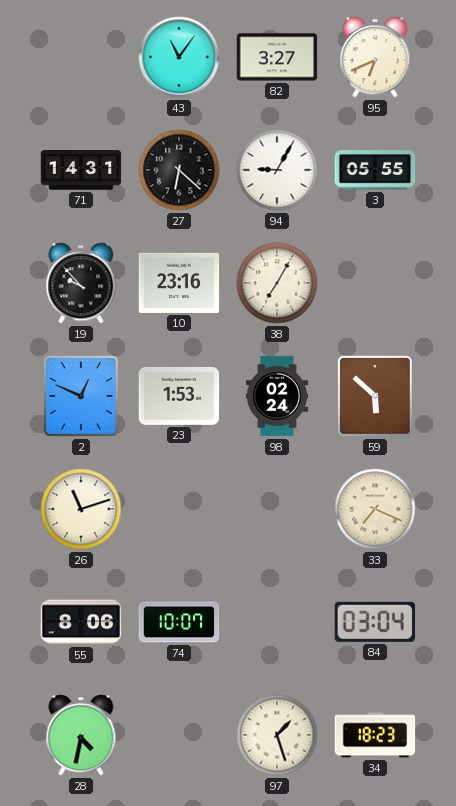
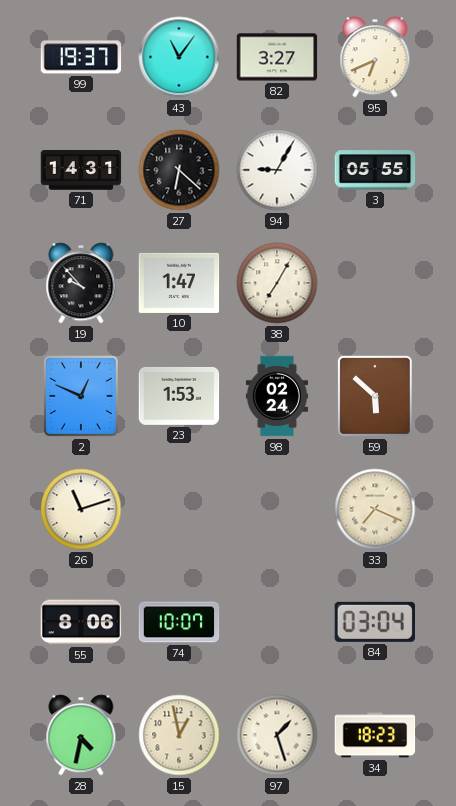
99: none -> 19:37
10: 23:16 -> 1:47
15: none -> 12:58
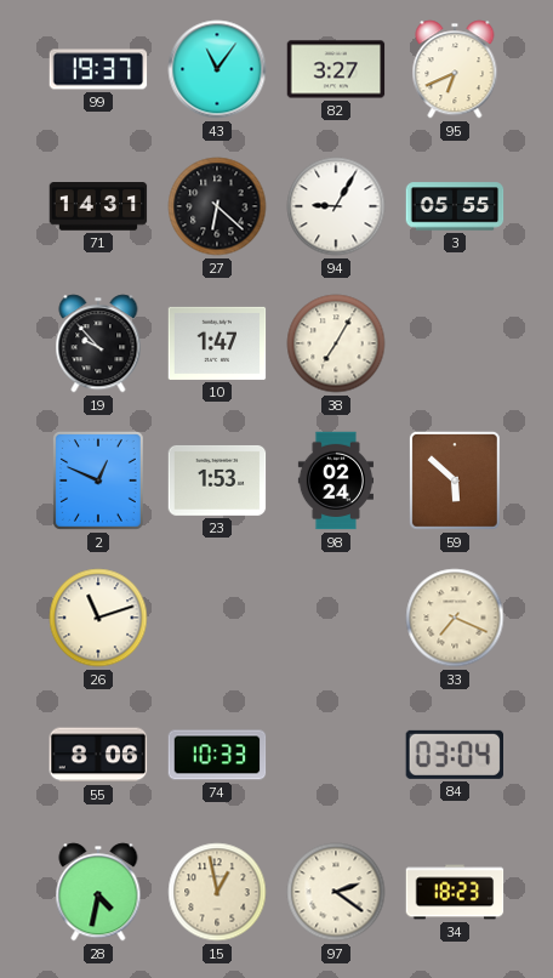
74: 10:07 -> 10:33
97: 1:27 -> 2:21
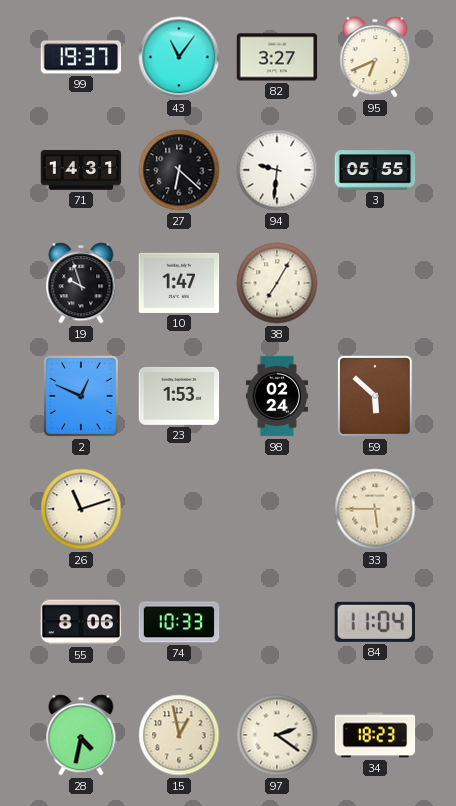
94: 9:05 -> 9:31
19: 9:53 -> 9:57
33: 7:19 -> 5:45
84: 03:04 -> 11:04
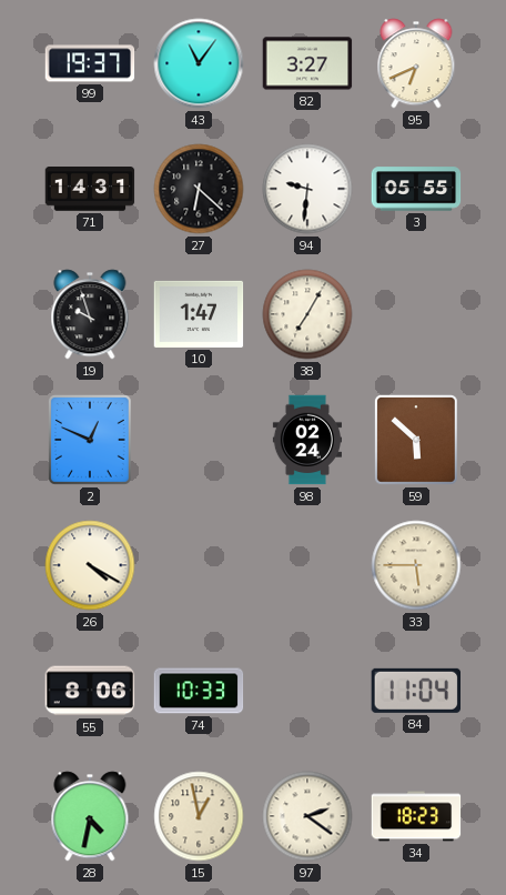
23: 1:53 -> none
26: 11:12 -> 4:20
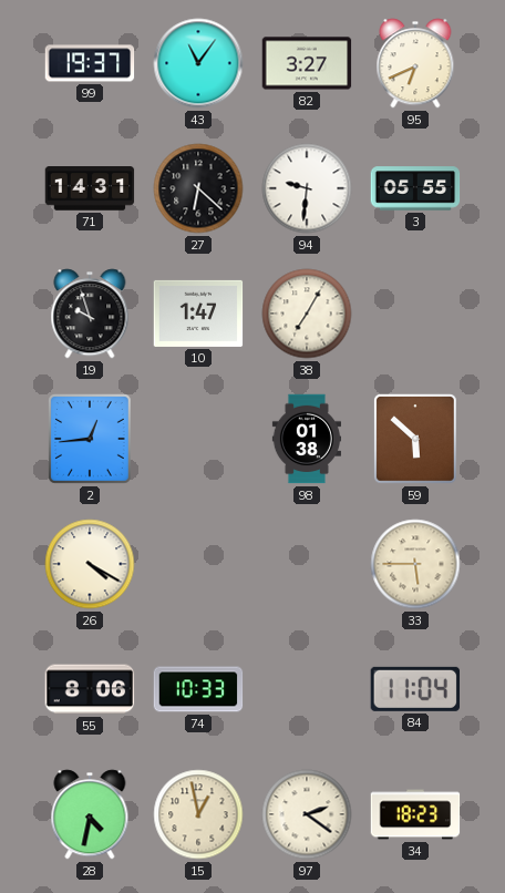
2: 12:49 -> 12:44
98: 02:24 -> 01:38
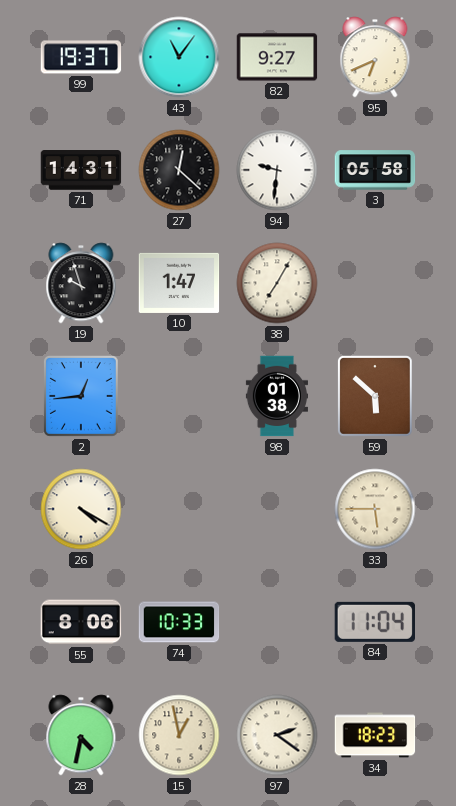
82: 3:27 -> 9:27
27: 6:22 -> 12:22
3: 05:55 -> 05:58
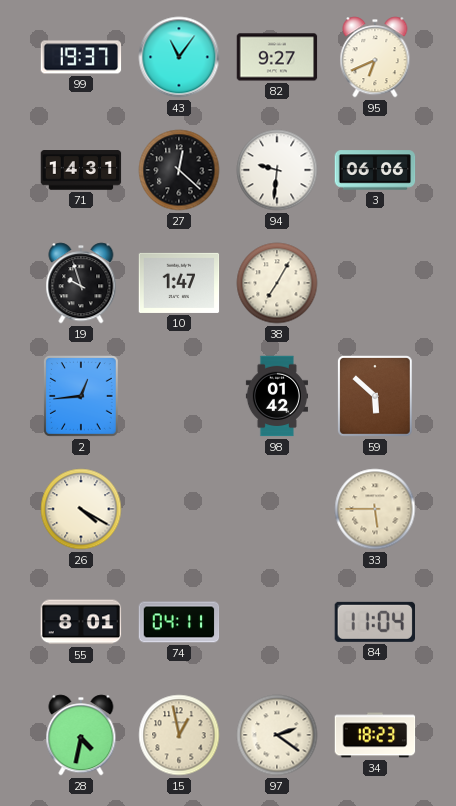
3: 05:58 -> 06:06
98: 01:38 -> 01:42
55: 8:06 -> 8:01
74: 10:33 -> 04:11
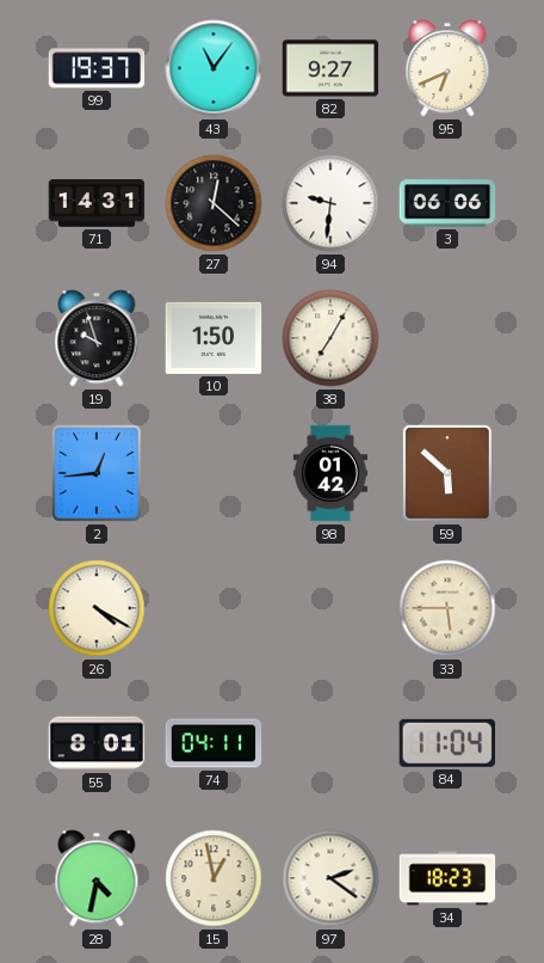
10: 1:47 -> 1:50
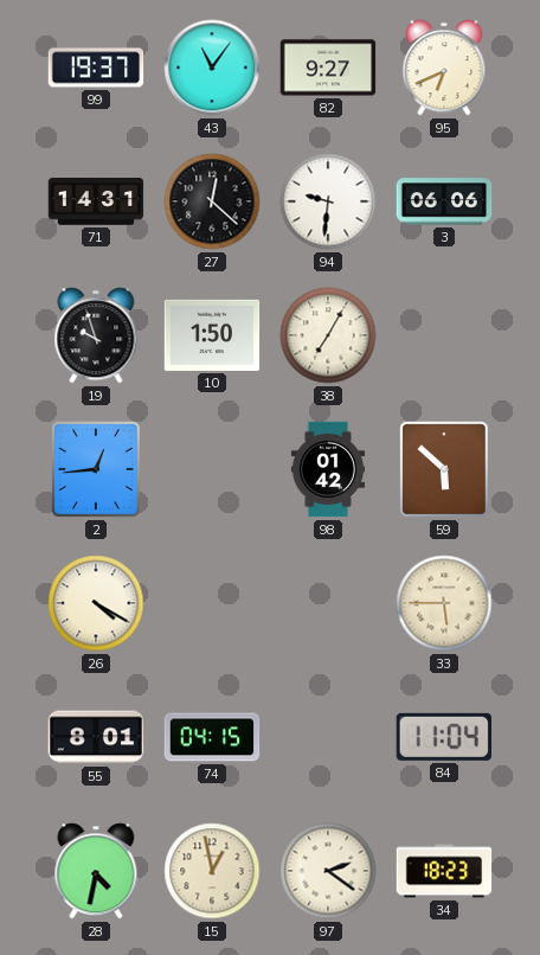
74: 04:11 -> 04:15
